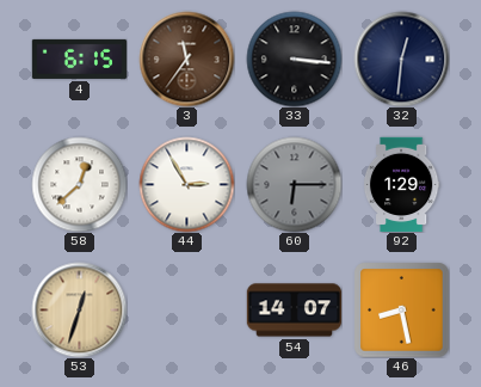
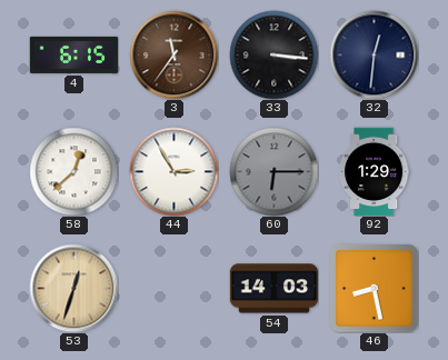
54: 14:07 -> 14:03
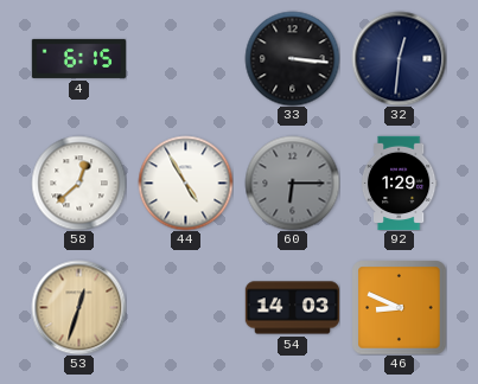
3: 11:36 -> none
44: 2:55 -> 4:55
46: 8:28 -> 8:49
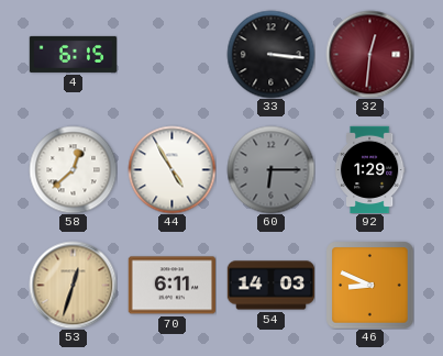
32 dial: navy -> burgundy
70: none -> 6:11
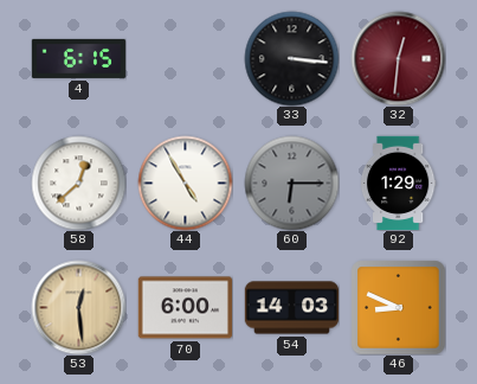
53: 12:33 -> 12:29
70: 6:11 -> 6:00
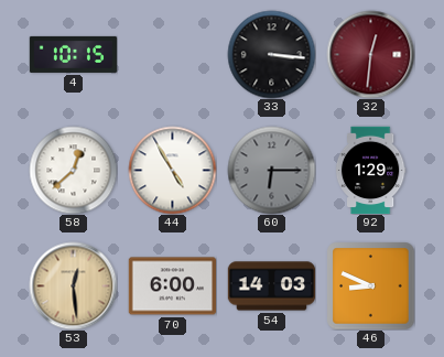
4: 6:15 -> 10:15
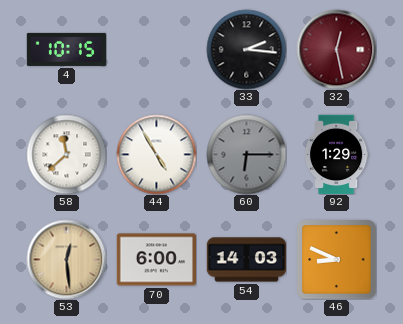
33: 3:16 -> 2:16
32: 12:31 -> 12:28
58: 12:38 -> 11:38
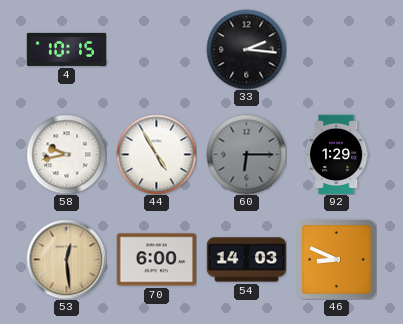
32: 12:28 -> none
58: 11:38 -> 9:43
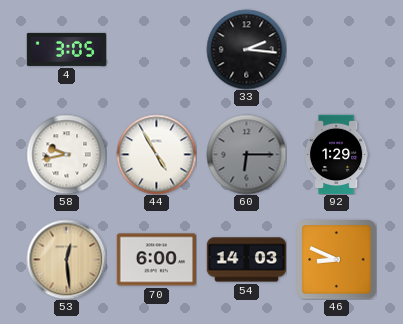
4: 10:15 -> 3:05
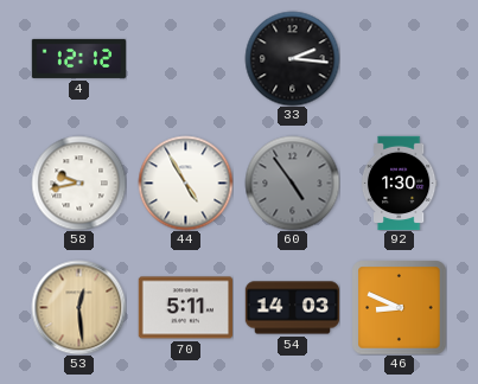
4: 3:05 -> 12:12
60: 6:15 -> 4:54
92: 1:29 -> 1:30
70: 6:00 -> 5:11
